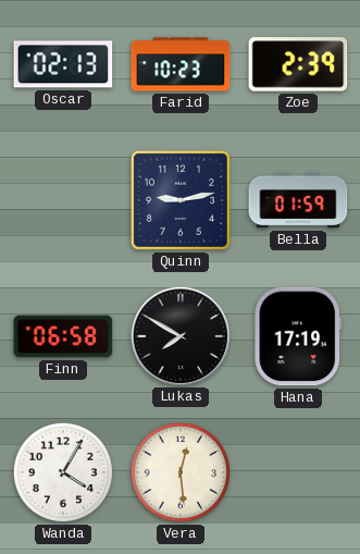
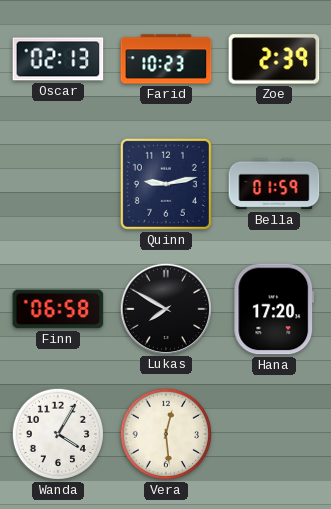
Hana: 17:19 -> 17:20
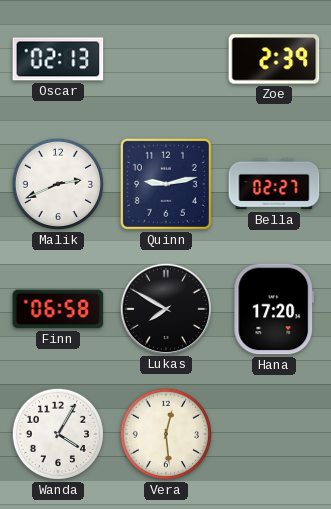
Farid: 10:23 -> none
Malik: none -> 2:41
Bella: 01:59 -> 02:27
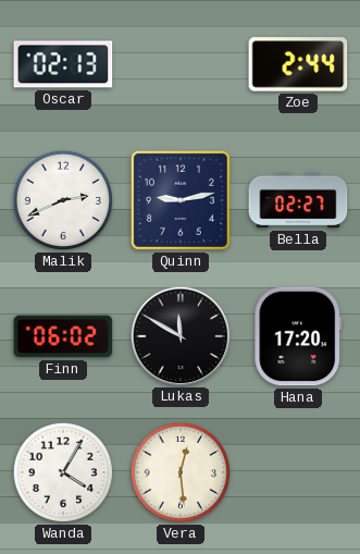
Zoe: 2:39 -> 2:44
Finn: 06:58 -> 06:02
Lukas: 7:50 -> 11:50
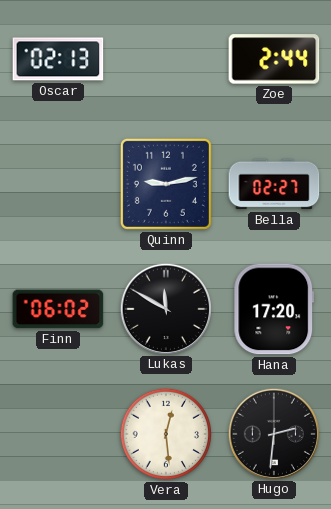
Malik: 2:41 -> none
Wanda: 4:05 -> none
Hugo: none -> 2:31
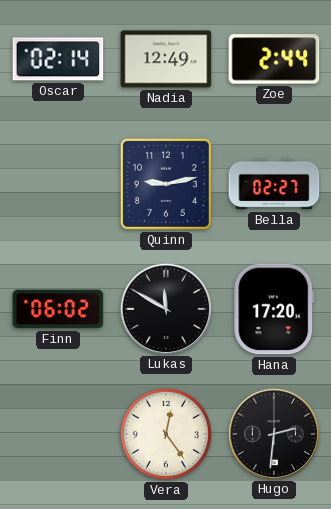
Oscar: 02:13 -> 02:14
Nadia: none -> 12:49
Vera: 12:29 -> 12:24
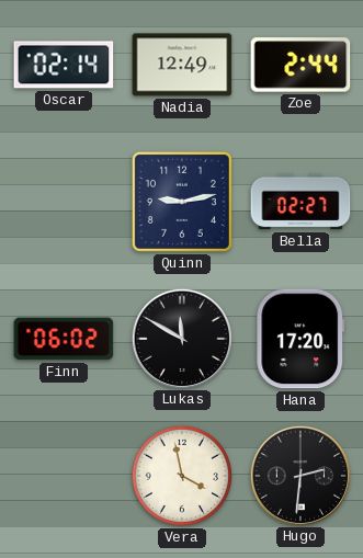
Vera: 12:24 -> 3:58
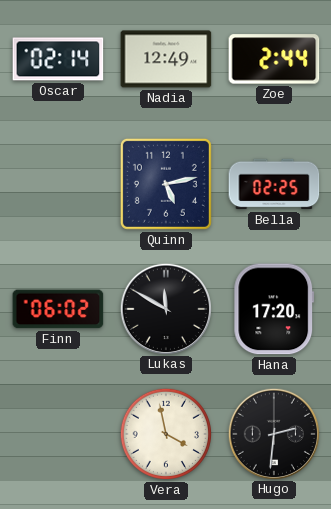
Quinn: 9:13 -> 5:13
Bella: 02:27 -> 02:25
